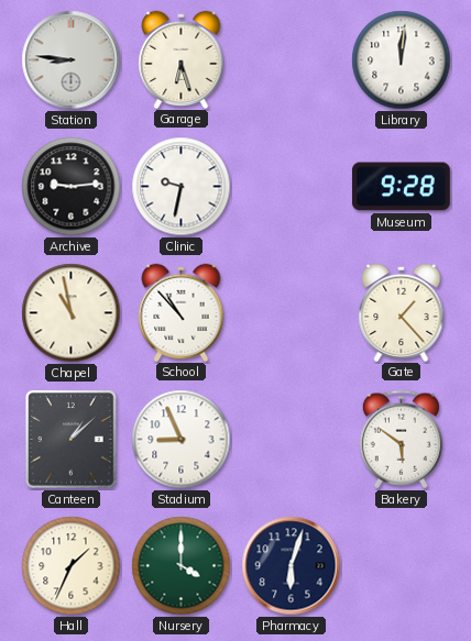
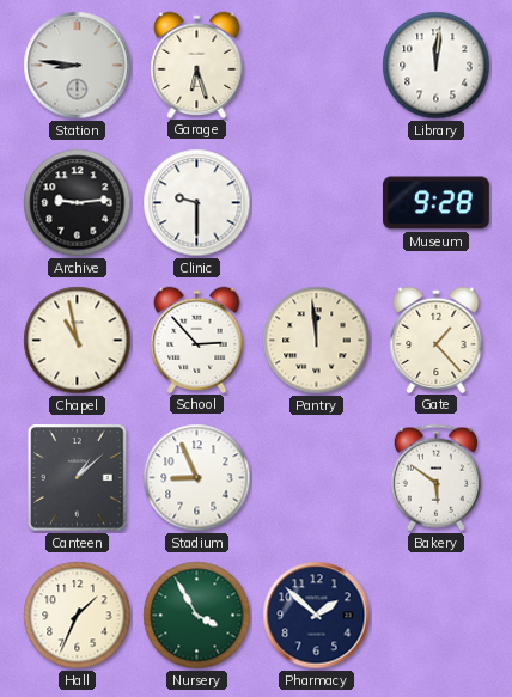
Clinic: 9:32 -> 9:30
School: 10:53 -> 2:53
Pantry: none -> 11:59
Nursery: 4:00 -> 3:55
Pharmacy: 6:03 -> 1:52
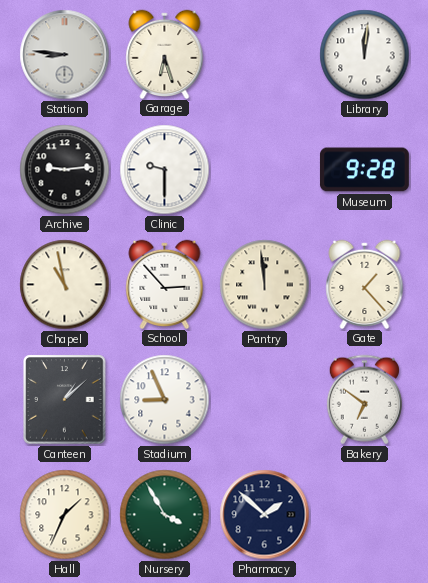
Bakery: 5:51 -> 6:51
